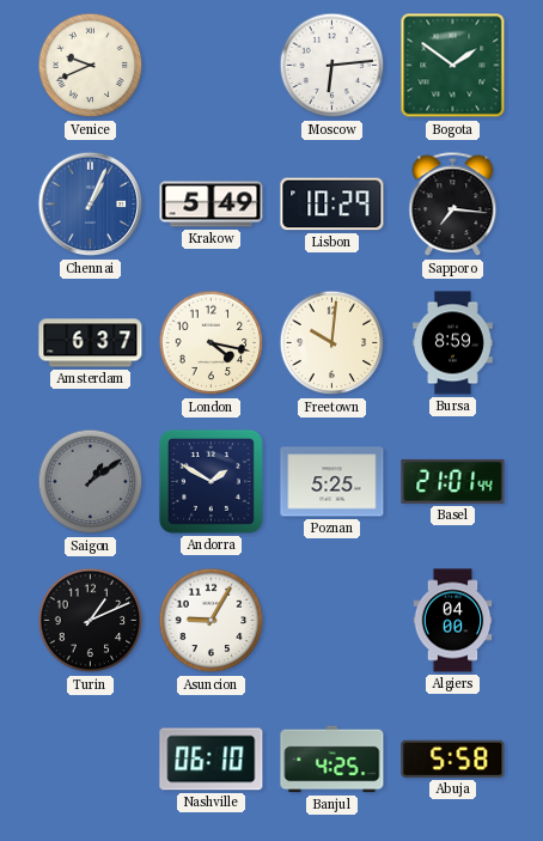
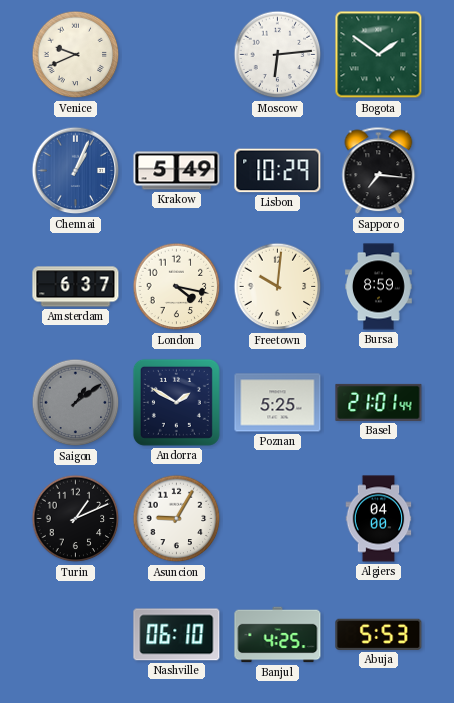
Abuja: 5:58 -> 5:53
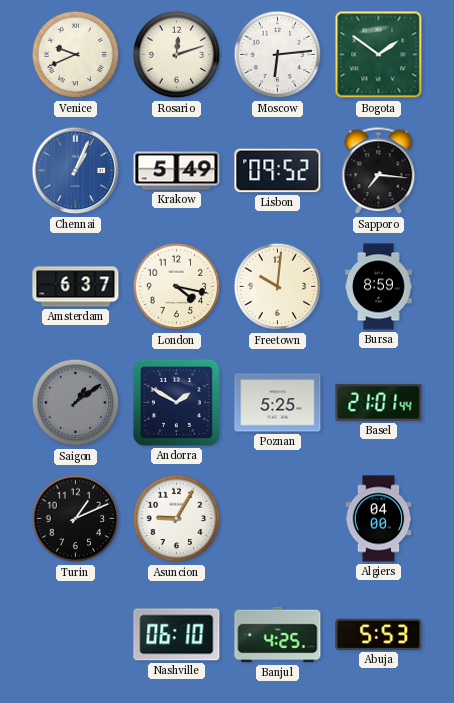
Rosario: none -> 12:12
Lisbon: 10:29 -> 09:52
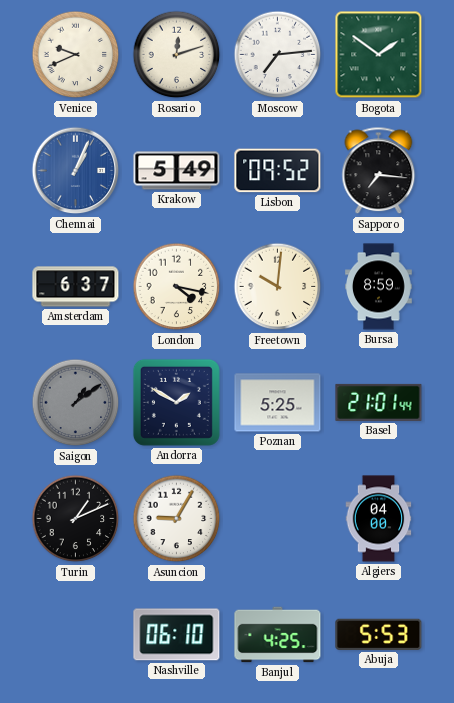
Moscow: 6:14 -> 7:14
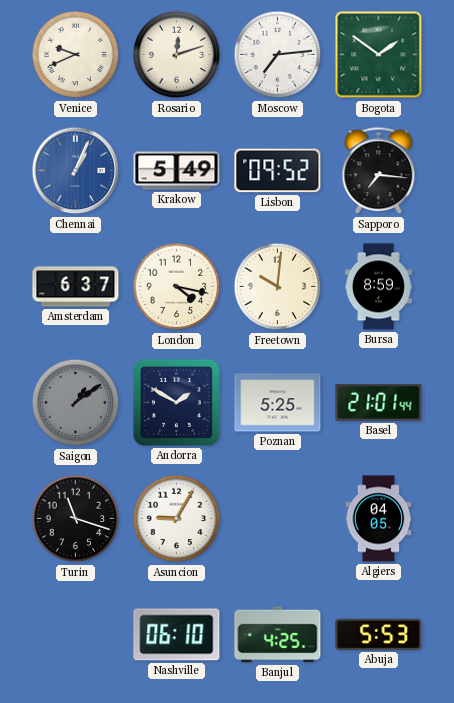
Turin: 1:11 -> 11:18
Algiers: 04:00 -> 04:05
